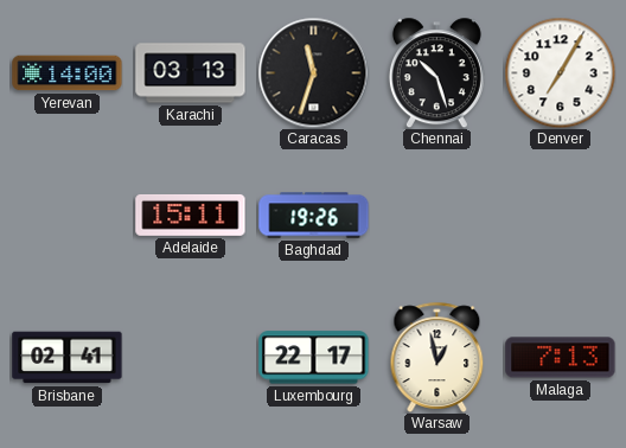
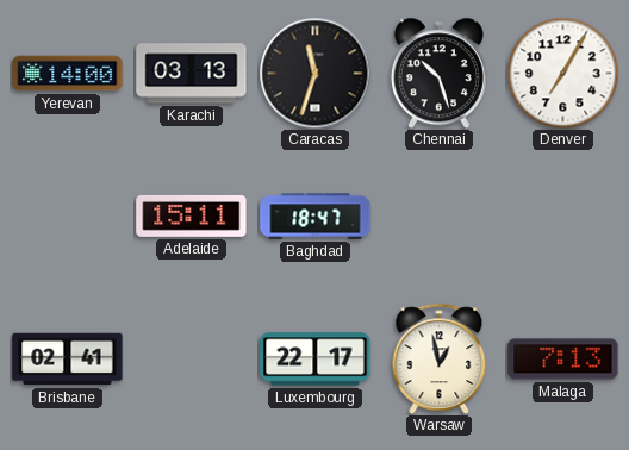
Baghdad: 19:26 -> 18:47
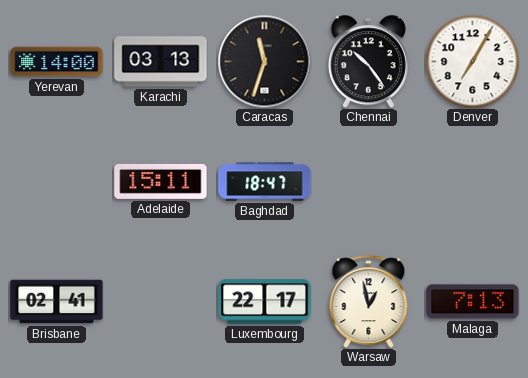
Chennai: 10:27 -> 10:24
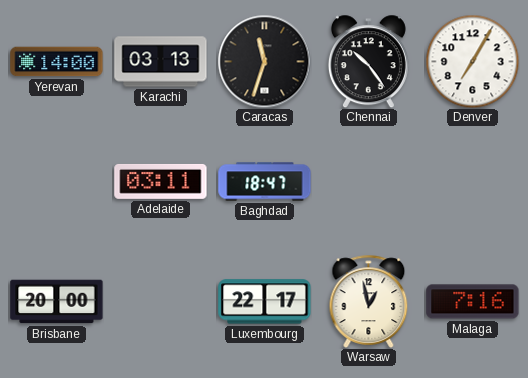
Adelaide: 15:11 -> 03:11
Brisbane: 02:41 -> 20:00
Malaga: 7:13 -> 7:16
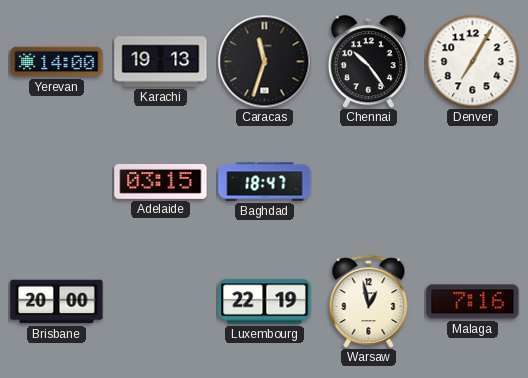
Karachi: 03:13 -> 19:13
Adelaide: 03:11 -> 03:15
Luxembourg: 22:17 -> 22:19
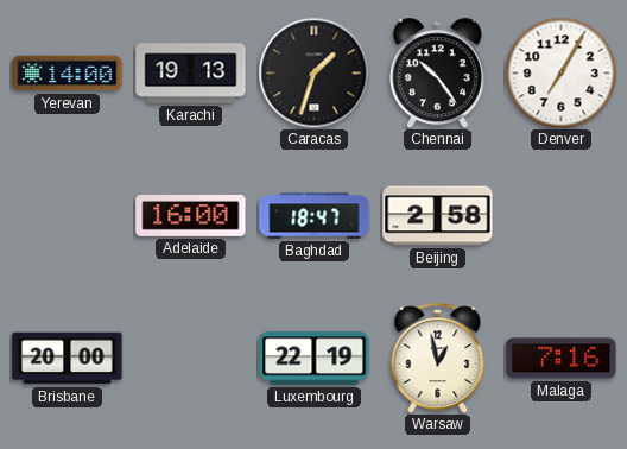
Caracas: 11:33 -> 1:33
Adelaide: 03:15 -> 16:00
Beijing: none -> 2:58
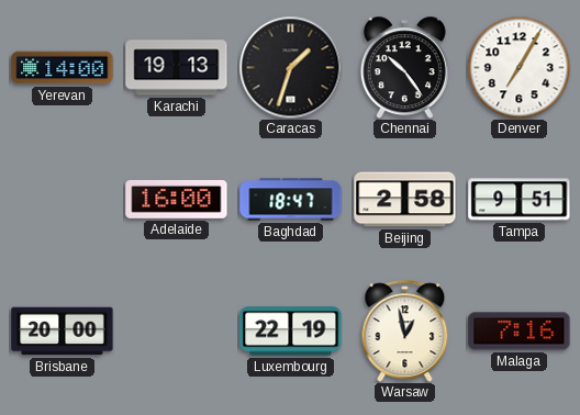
Tampa: none -> 9:51
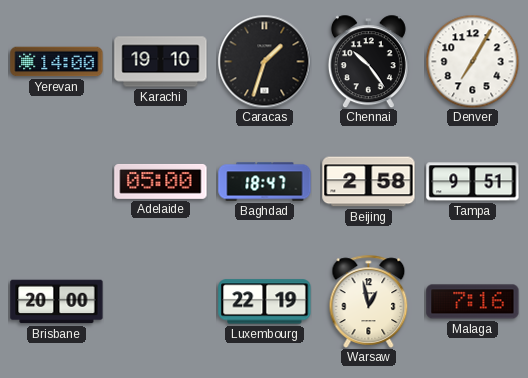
Karachi: 19:13 -> 19:10
Adelaide: 16:00 -> 05:00
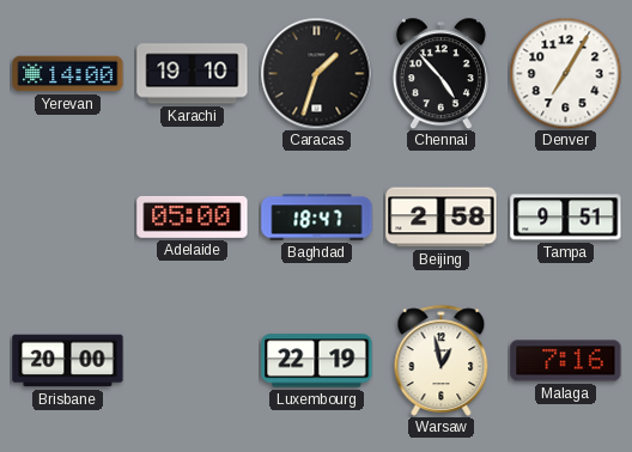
Chennai: 10:24 -> 4:53
